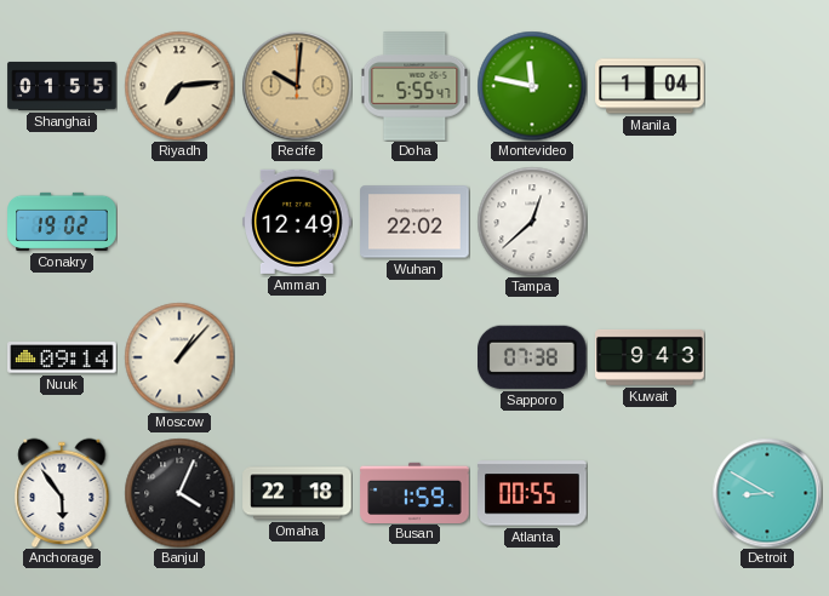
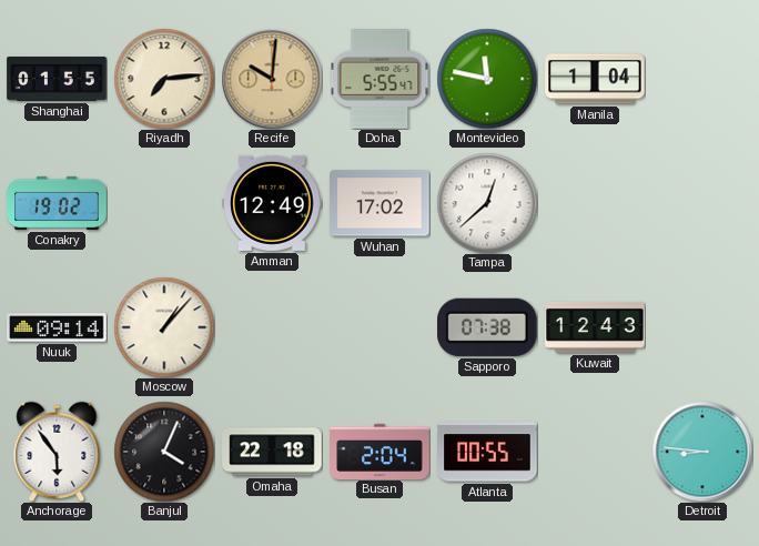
Wuhan: 22:02 -> 17:02
Kuwait: 9:43 -> 12:43
Busan: 1:59 -> 2:04
Detroit: 8:50 -> 8:46
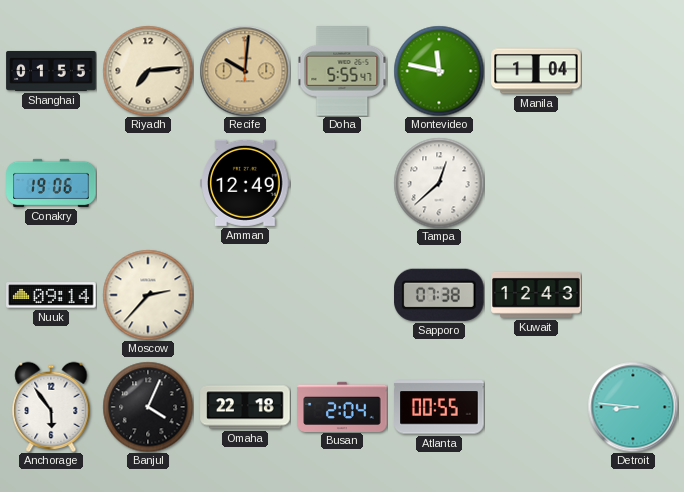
Conakry: 19:02 -> 19:06
Wuhan: 17:02 -> none
Moscow: 1:07 -> 2:37
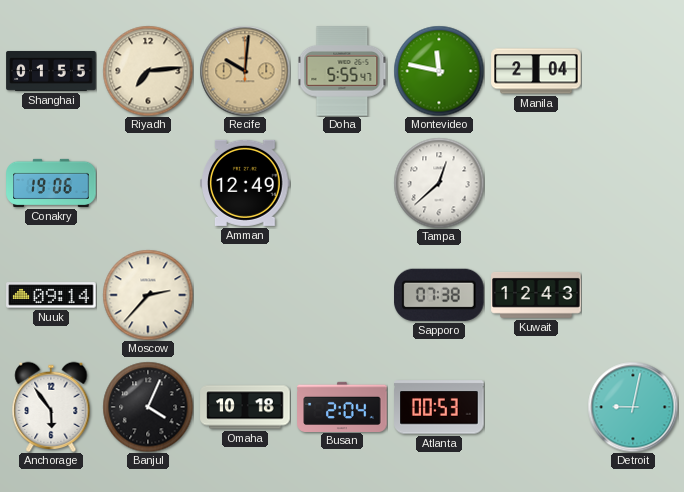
Manila: 1:04 -> 2:04
Omaha: 22:18 -> 10:18
Atlanta: 00:55 -> 00:53
Detroit: 8:46 -> 9:02
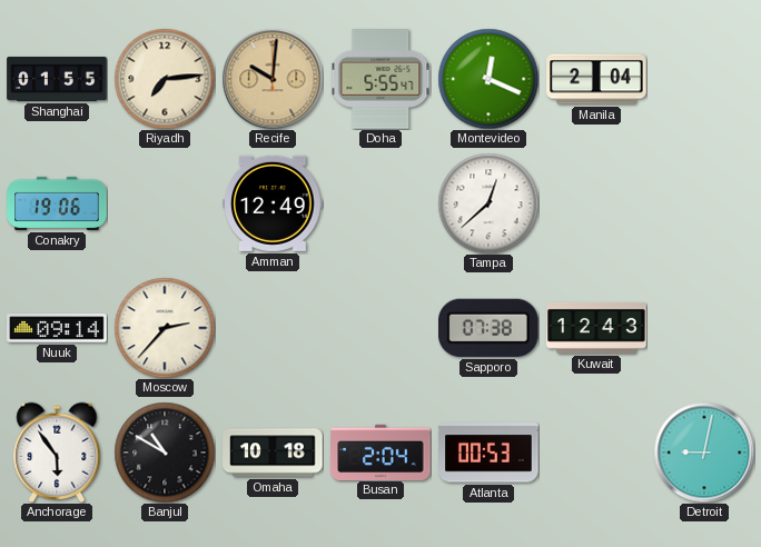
Montevideo: 11:47 -> 12:19
Banjul: 4:04 -> 10:50
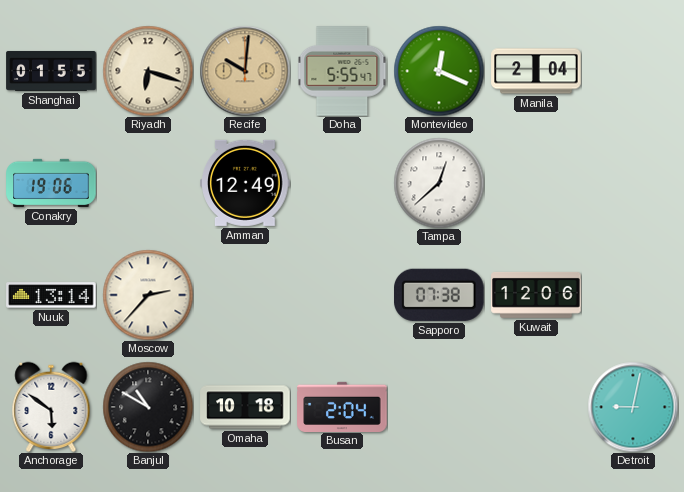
Riyadh: 7:14 -> 6:18
Nuuk: 09:14 -> 13:14
Kuwait: 12:43 -> 12:06
Anchorage: 5:54 -> 5:51
Atlanta: 00:53 -> none
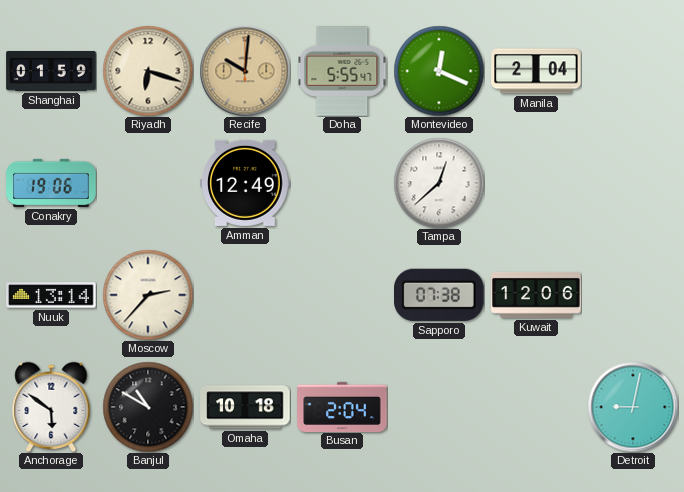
Shanghai: 01:55 -> 01:59
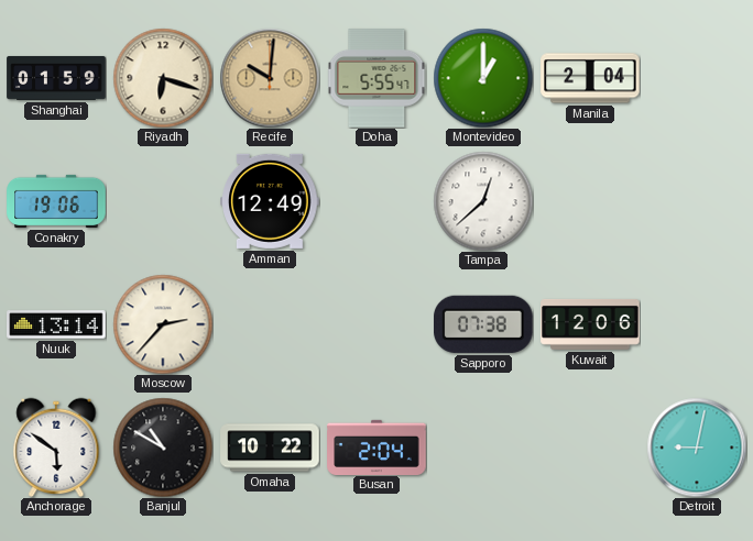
Montevideo: 12:19 -> 1:00
Omaha: 10:18 -> 10:22
